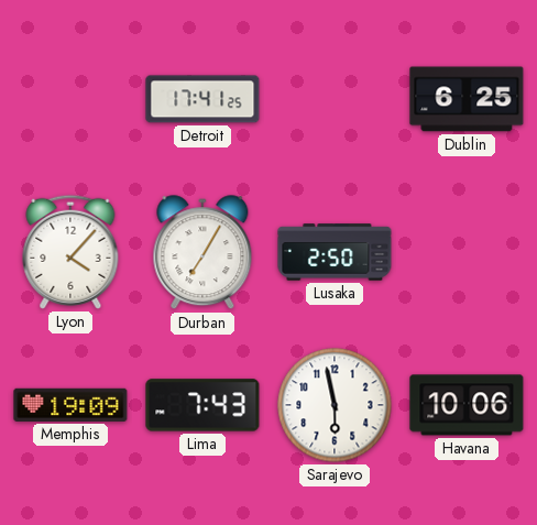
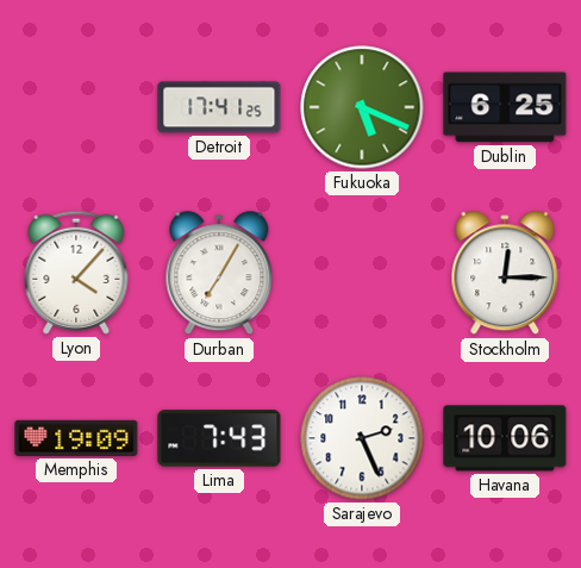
Fukuoka: none -> 5:19
Lusaka: 2:50 -> none
Stockholm: none -> 12:15
Sarajevo: 5:58 -> 2:26
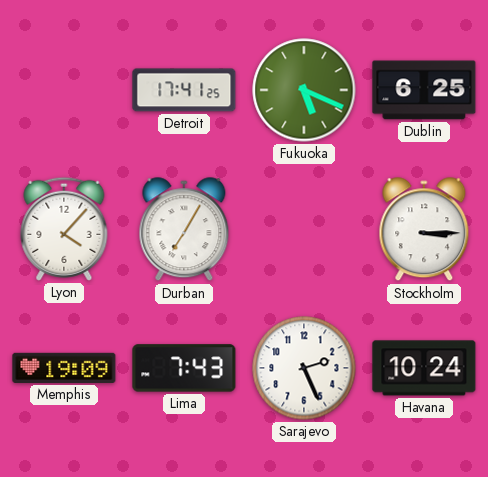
Stockholm: 12:15 -> 3:15
Havana: 10:06 -> 10:24
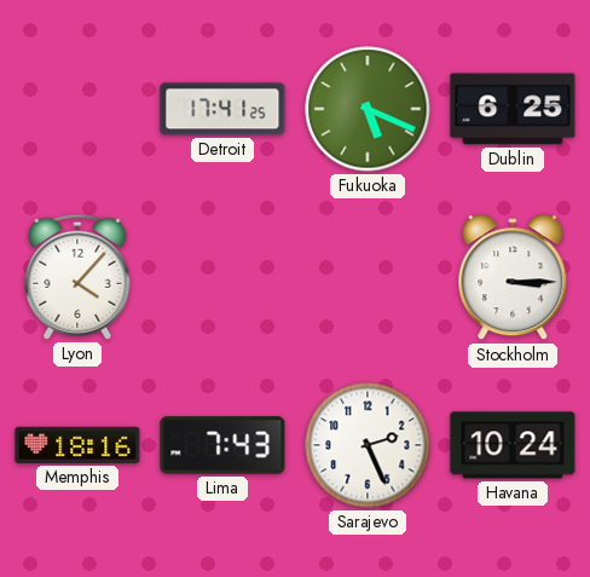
Durban: 7:05 -> none
Memphis: 19:09 -> 18:16
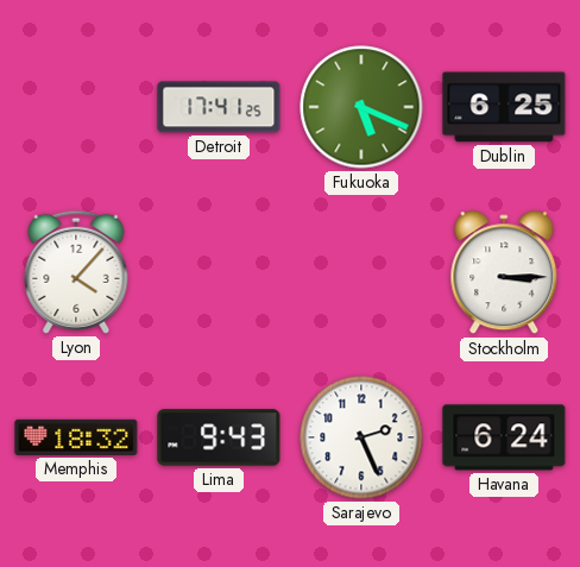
Memphis: 18:16 -> 18:32
Lima: 7:43 -> 9:43
Havana: 10:24 -> 6:24
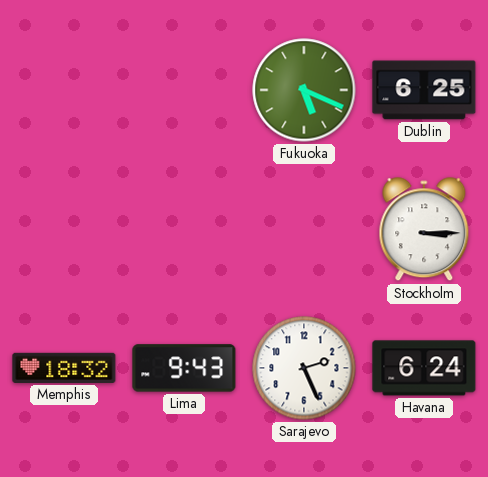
Detroit: 17:41 -> none
Lyon: 4:07 -> none
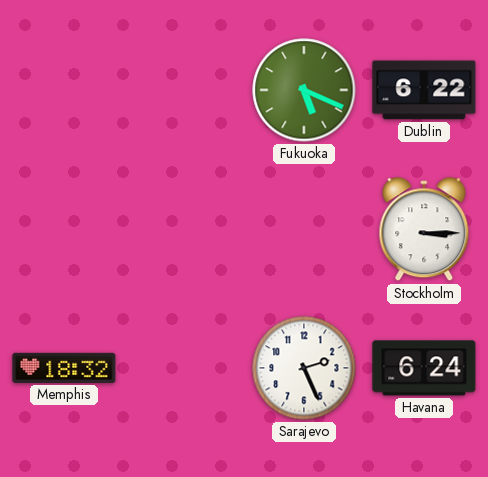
Dublin: 6:25 -> 6:22
Lima: 9:43 -> none
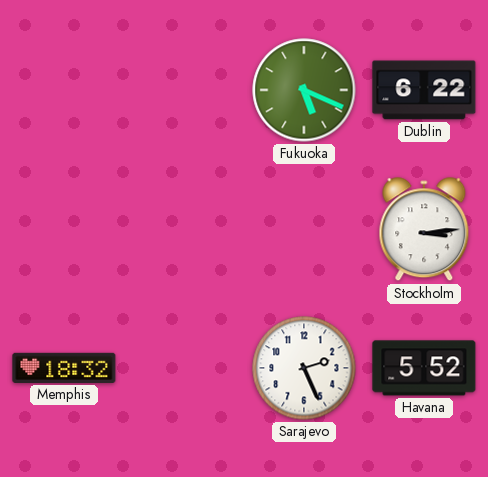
Stockholm: 3:15 -> 3:14
Havana: 6:24 -> 5:52
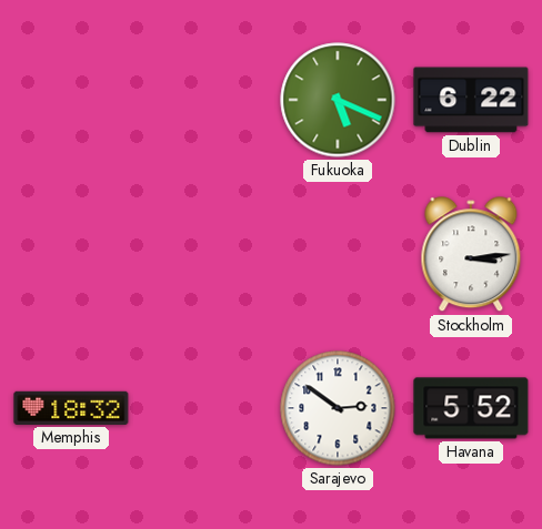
Sarajevo: 2:26 -> 2:51
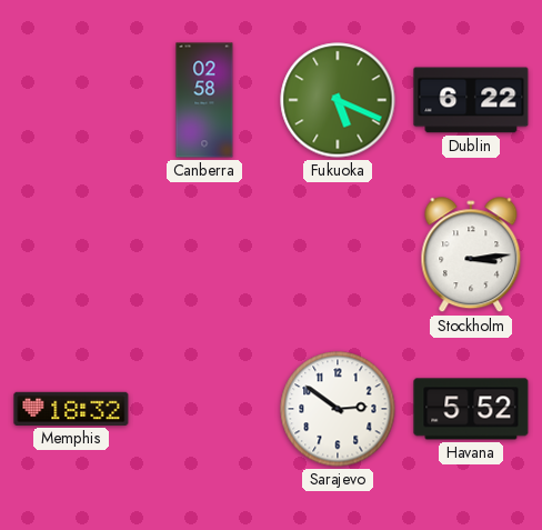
Canberra: none -> 02:58
